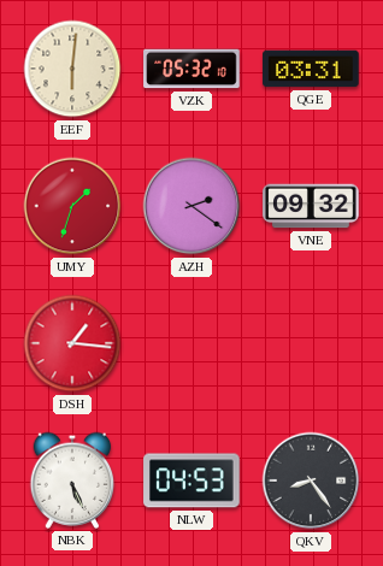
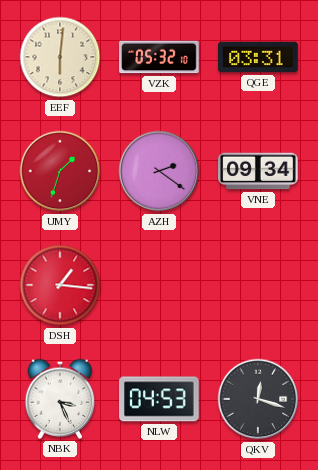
VNE: 09:32 -> 09:34
NBK: 5:26 -> 3:26
QKV: 8:24 -> 12:18
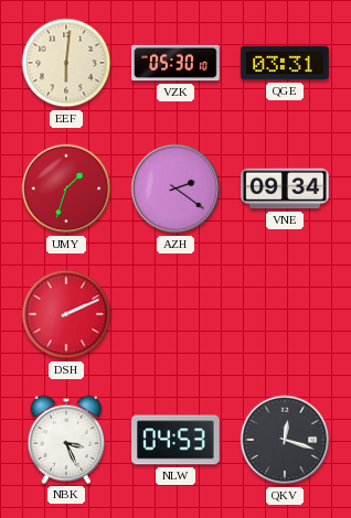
VZK: 05:32 -> 05:30
DSH: 1:16 -> 2:11
